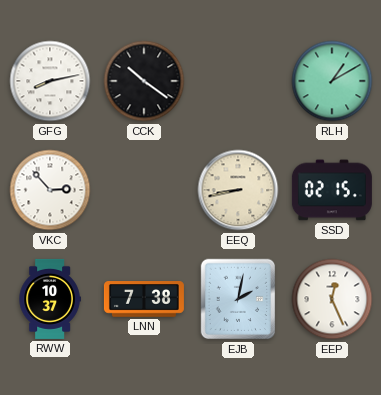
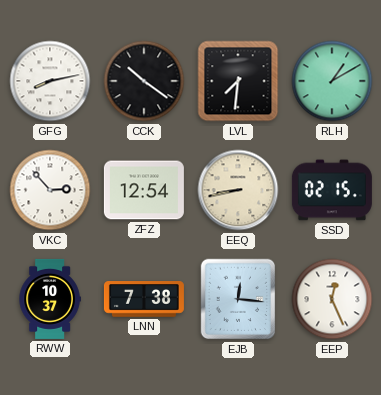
LVL: none -> 7:31
ZFZ: none -> 12:54
EJB: 2:02 -> 12:16
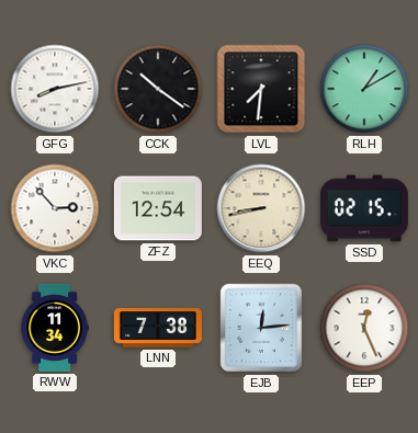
RWW: 10:37 -> 11:34
EJB: 12:16 -> 12:14
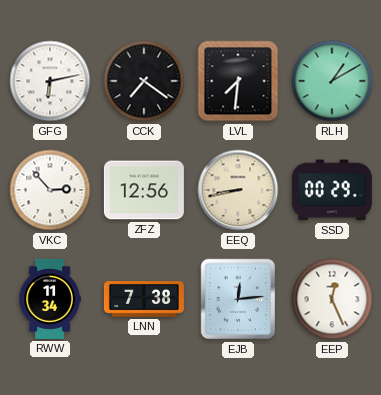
GFG: 8:13 -> 6:13
CCK: 10:21 -> 7:21
ZFZ: 12:54 -> 12:56
SSD: 02:15 -> 00:29
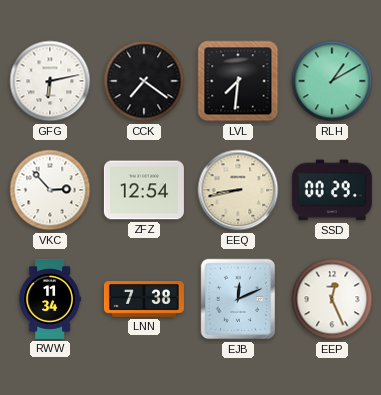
ZFZ: 12:56 -> 12:54
EJB: 12:14 -> 12:11
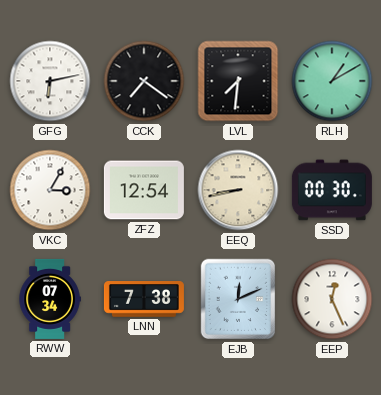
VKC: 2:53 -> 3:05
SSD: 00:29 -> 00:30
RWW: 11:34 -> 07:34
